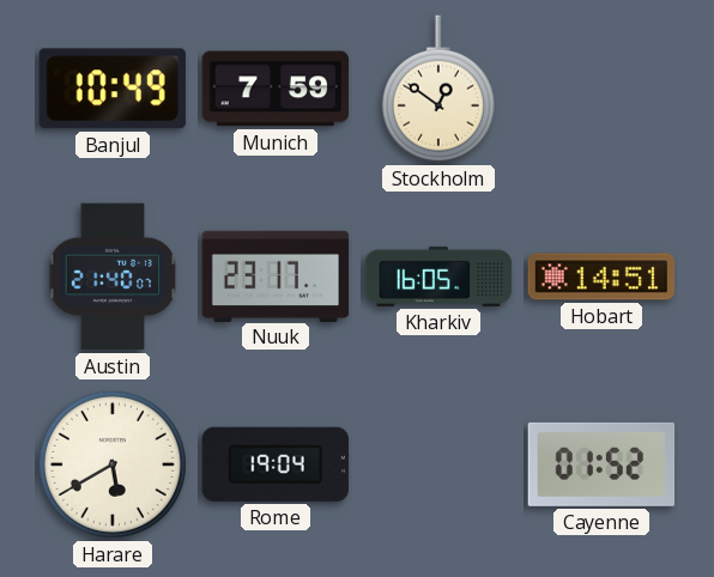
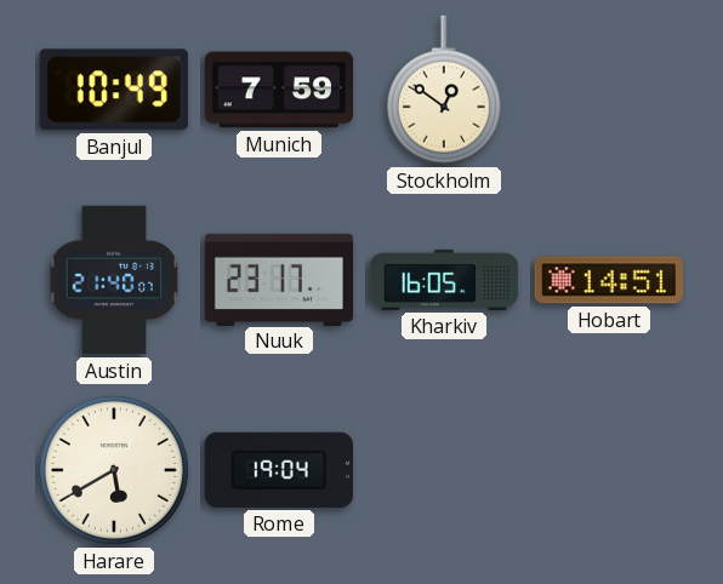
Cayenne: 01:52 -> none
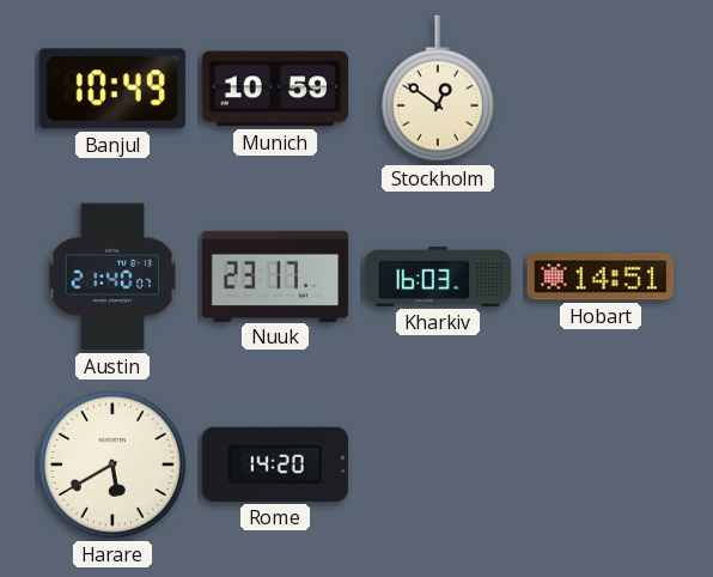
Munich: 7:59 -> 10:59
Kharkiv: 16:05 -> 16:03
Rome: 19:04 -> 14:20
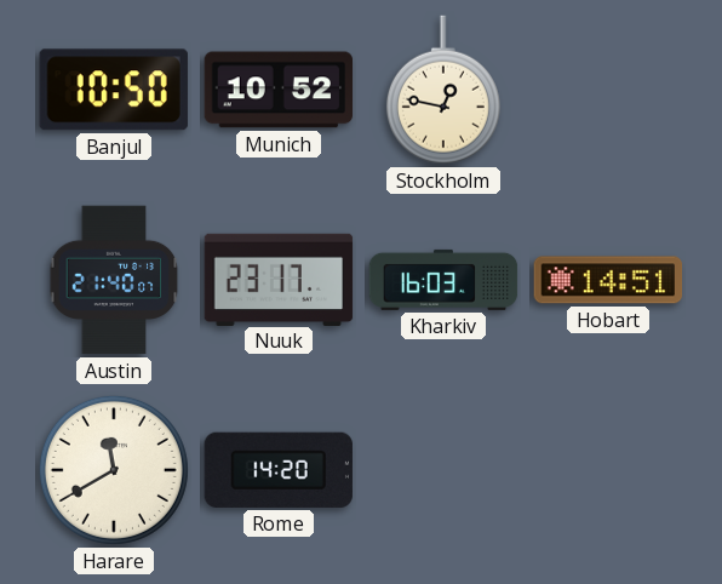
Banjul: 10:49 -> 10:50
Munich: 10:59 -> 10:52
Stockholm: 12:51 -> 12:47
Harare: 5:40 -> 11:40
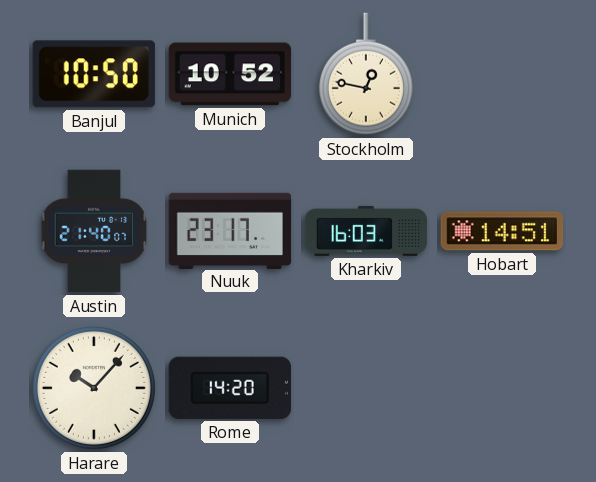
Harare: 11:40 -> 10:07
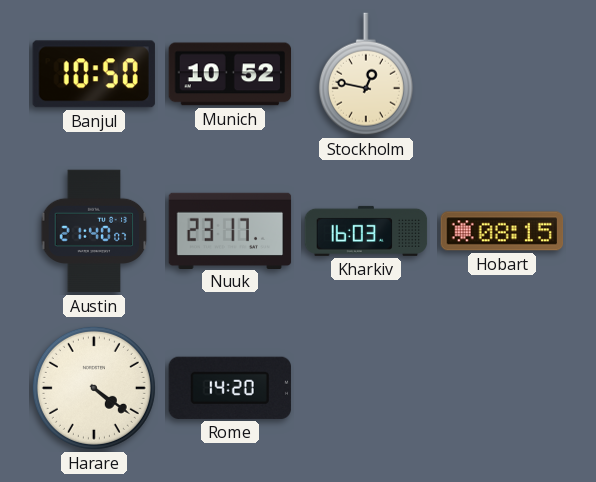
Hobart: 14:51 -> 08:15
Harare: 10:07 -> 4:21
